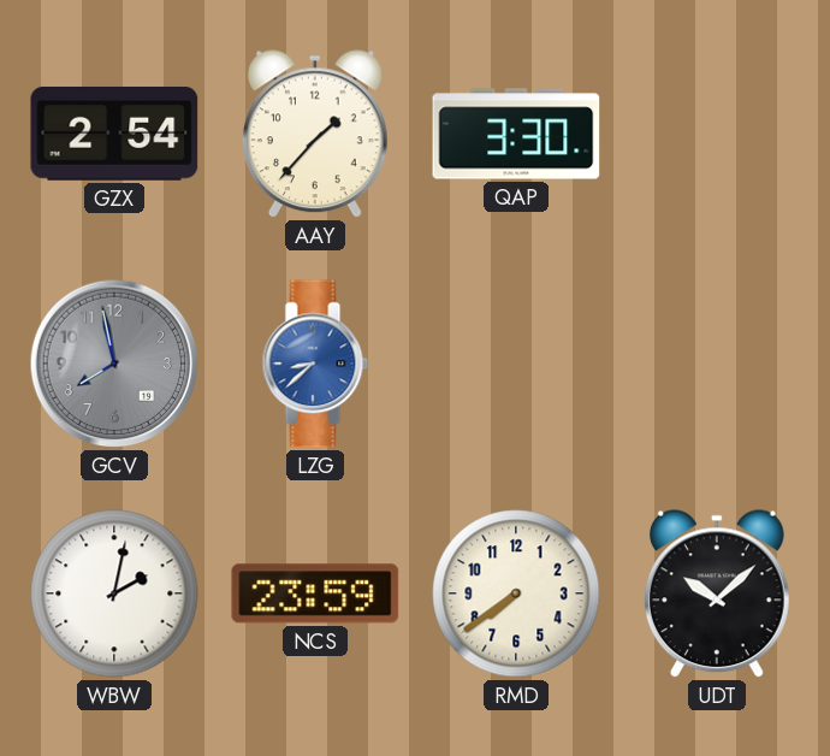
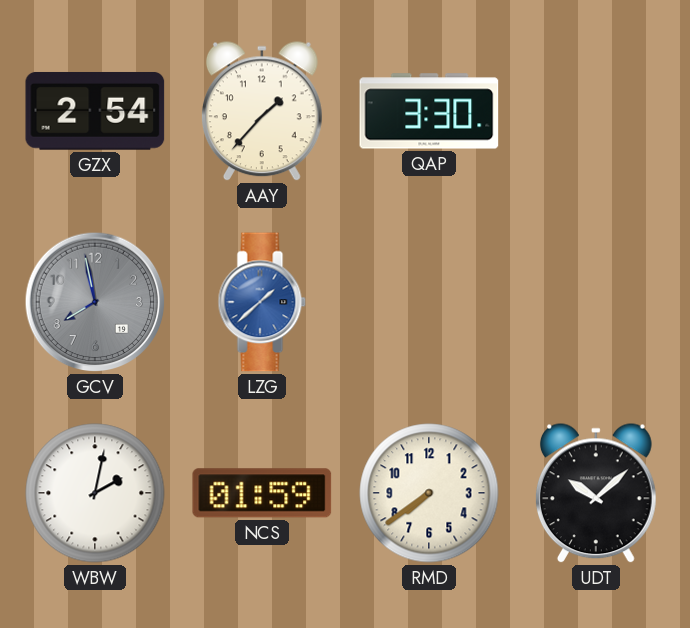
LZG: 8:38 -> 1:38
NCS: 23:59 -> 01:59
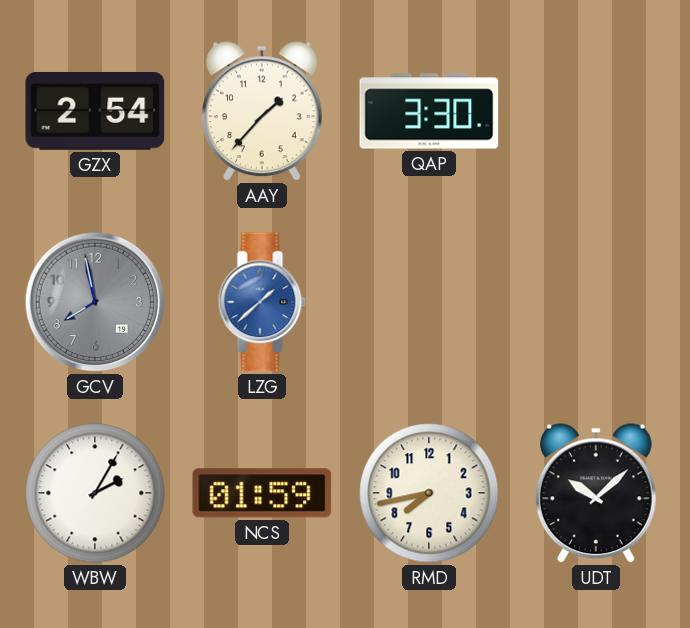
WBW: 2:02 -> 2:05
RMD: 7:39 -> 7:43
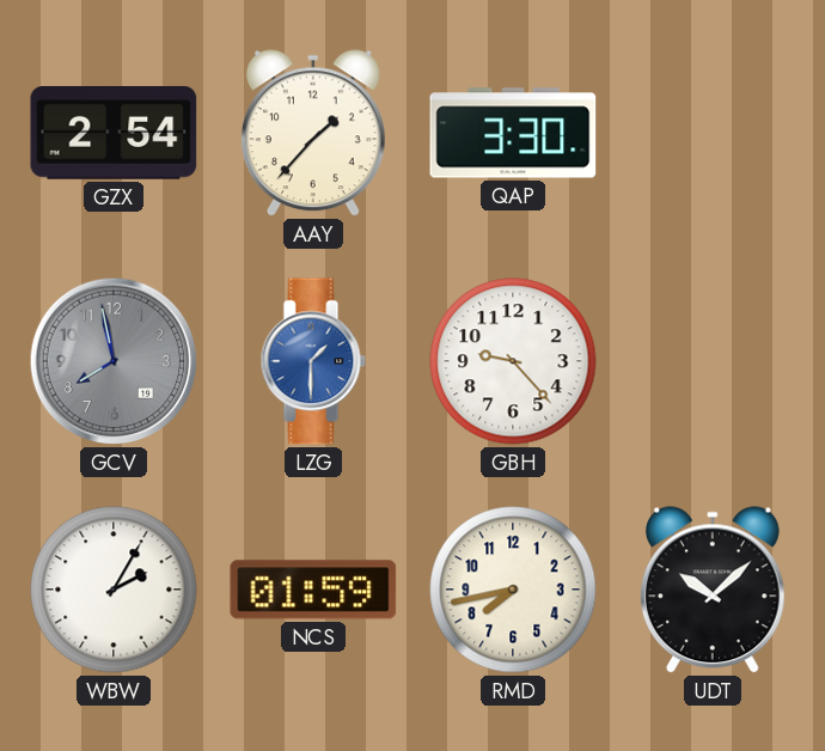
LZG: 1:38 -> 1:30
GBH: none -> 9:23
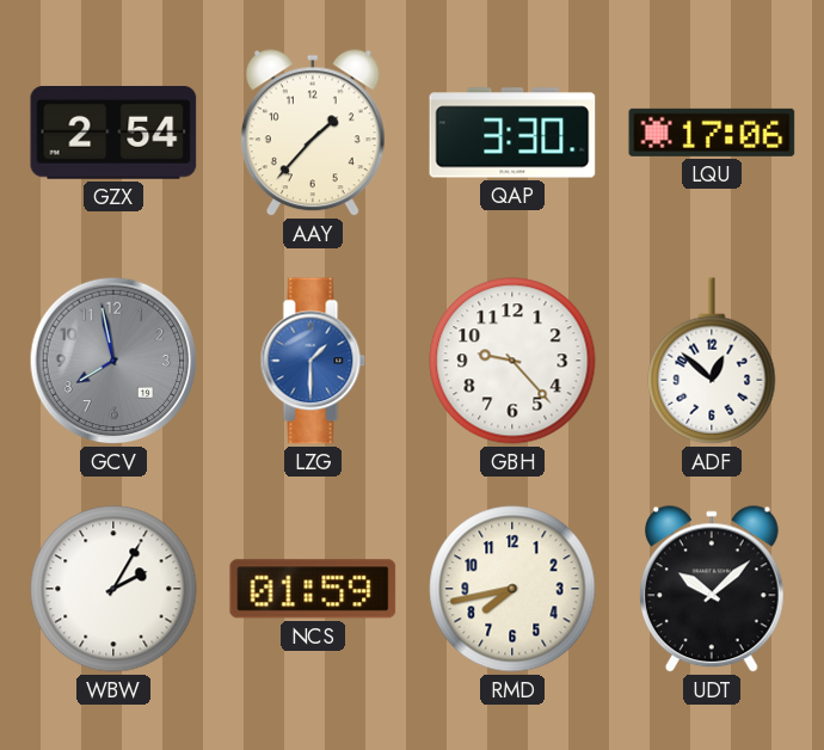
LQU: none -> 17:06
ADF: none -> 12:52
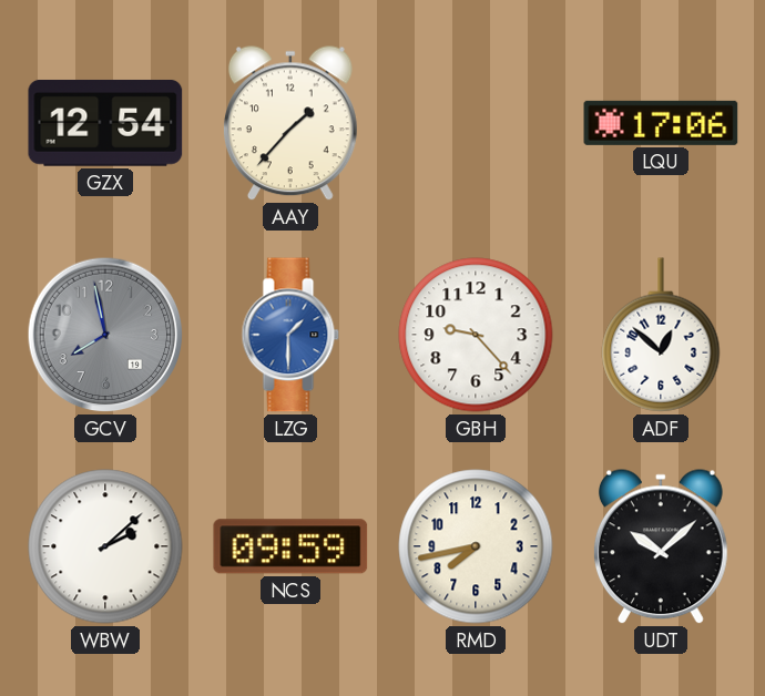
GZX: 2:54 -> 12:54
QAP: 3:30 -> none
WBW: 2:05 -> 2:08
NCS: 01:59 -> 09:59
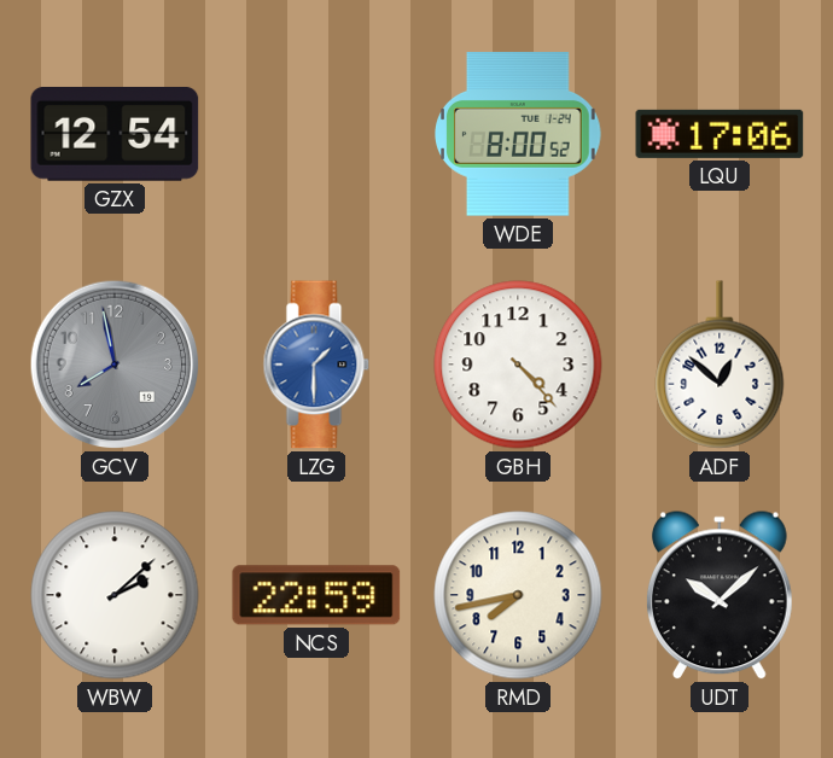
AAY: 1:37 -> none
WDE: none -> 8:00
GBH: 9:23 -> 4:23
NCS: 09:59 -> 22:59
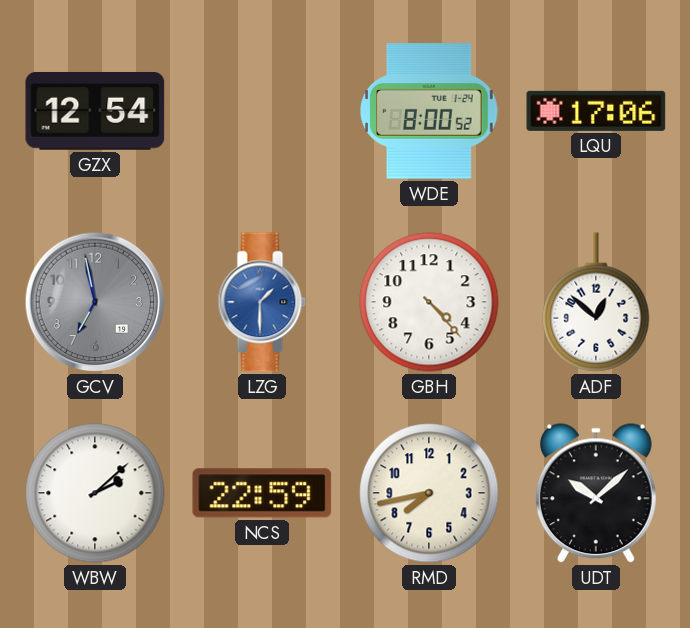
GCV: 7:58 -> 6:58
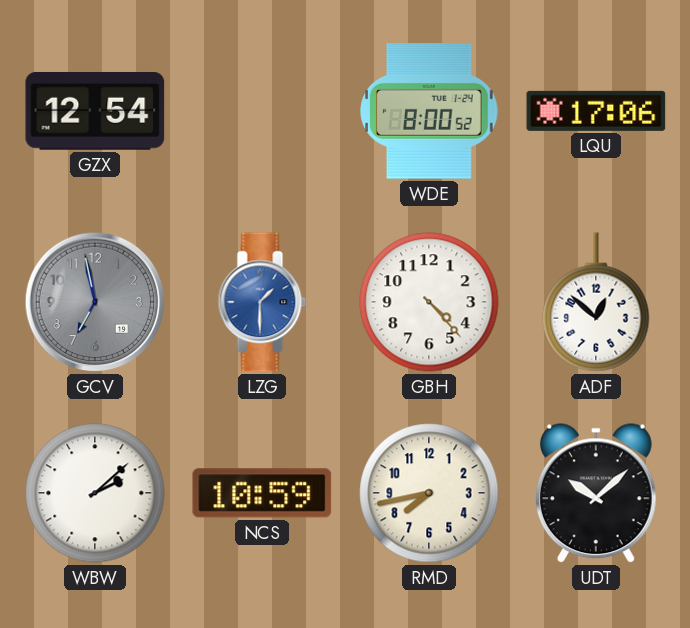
NCS: 22:59 -> 10:59
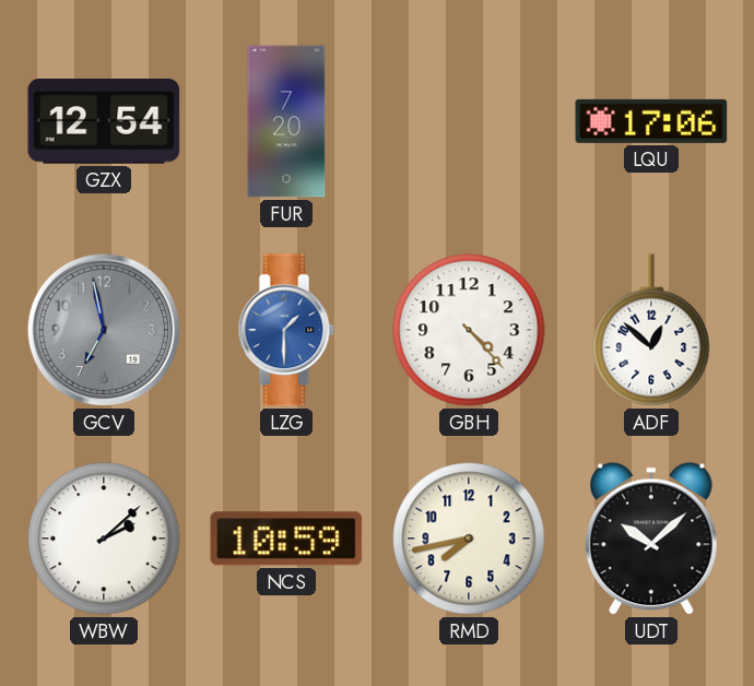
FUR: none -> 7:20
WDE: 8:00 -> none
